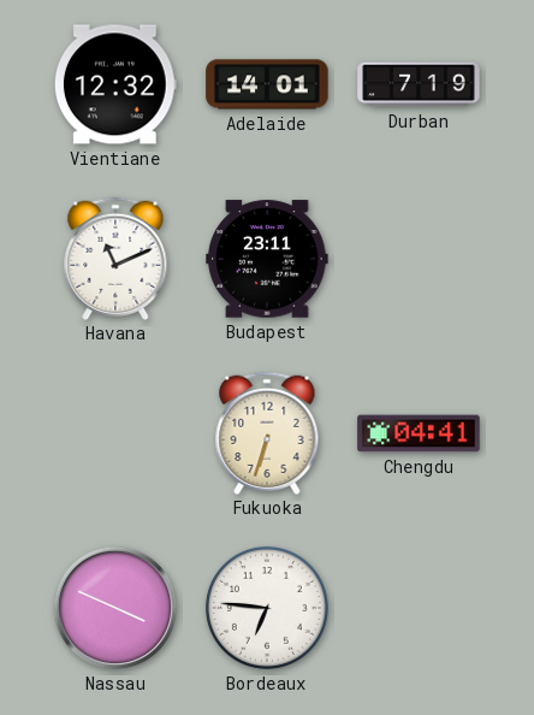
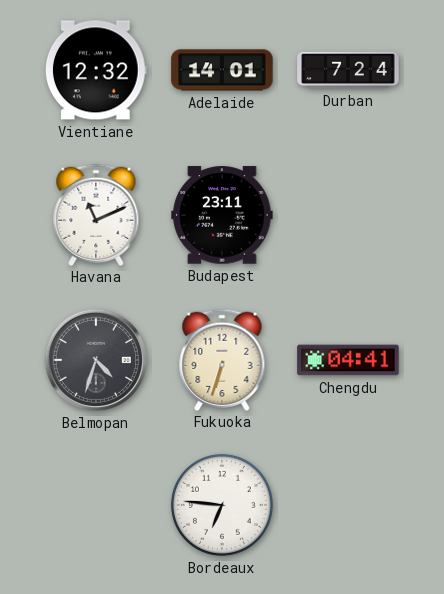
Durban: 7:19 -> 7:24
Belmopan: none -> 4:33
Nassau: 3:49 -> none
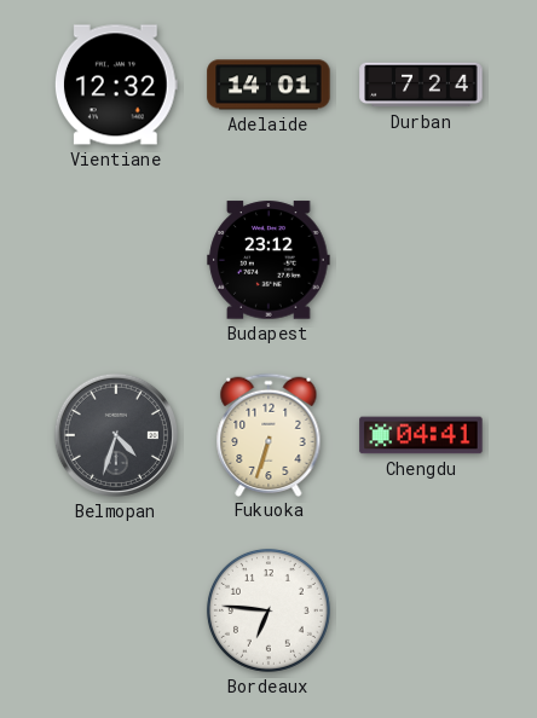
Havana: 11:11 -> none
Budapest: 23:11 -> 23:12
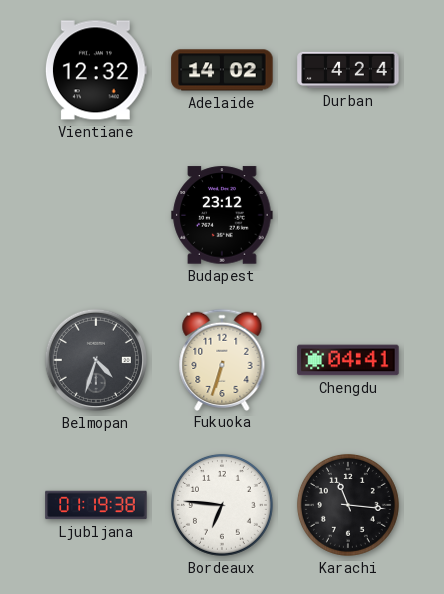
Adelaide: 14:01 -> 14:02
Durban: 7:24 -> 4:24
Ljubljana: none -> 01:19
Karachi: none -> 11:16
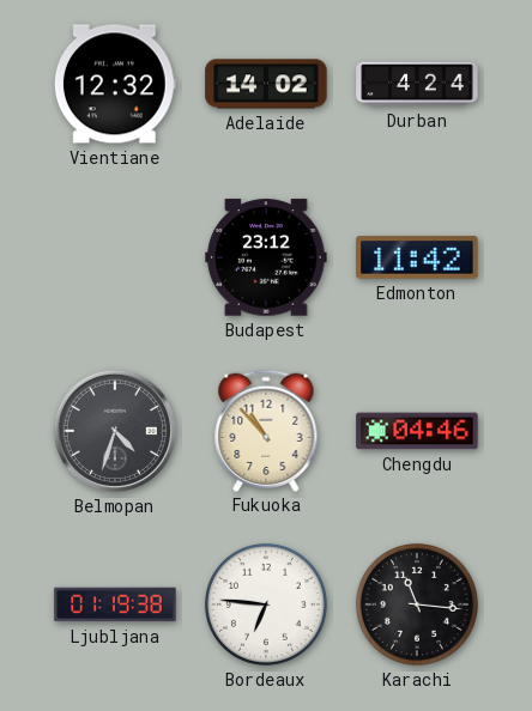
Edmonton: none -> 11:42
Fukuoka: 6:33 -> 10:53
Chengdu: 04:41 -> 04:46
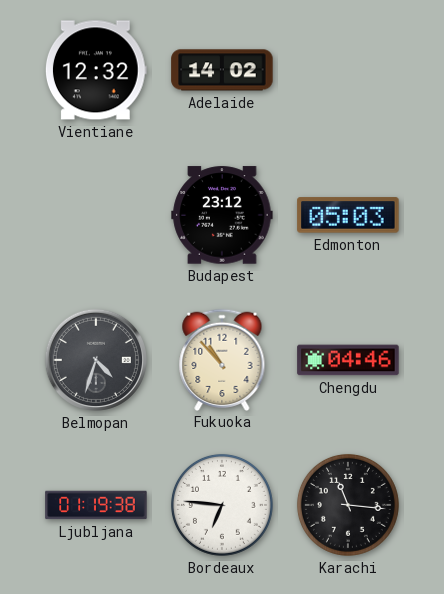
Durban: 4:24 -> none
Edmonton: 11:42 -> 05:03
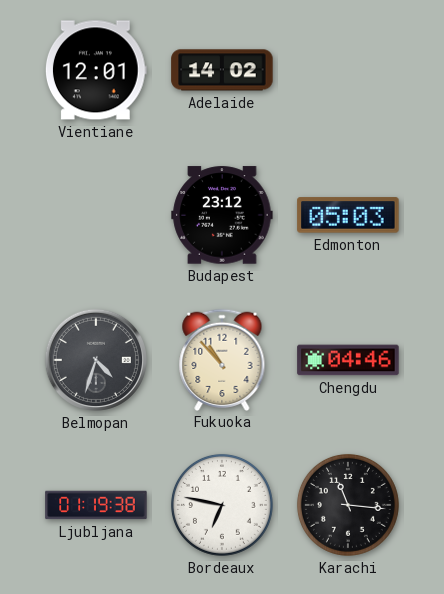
Vientiane: 12:32 -> 12:01
Bordeaux: 6:46 -> 6:47
